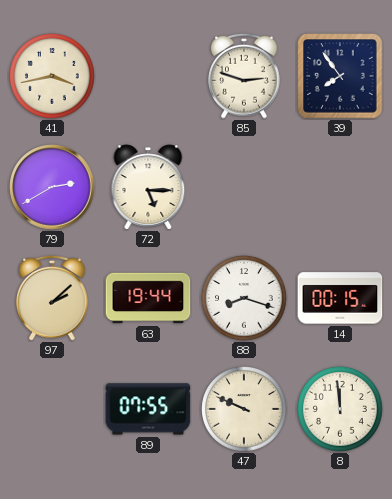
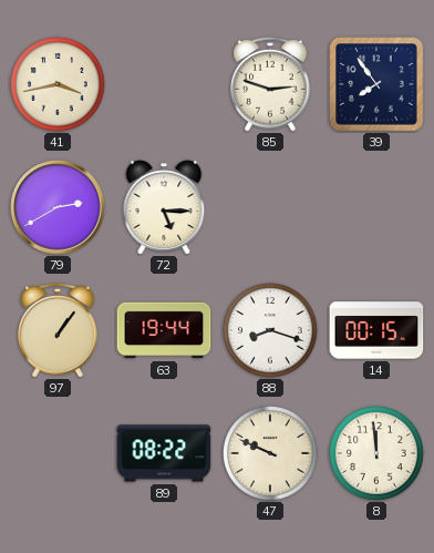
97: 2:08 -> 1:06
89: 07:55 -> 08:22
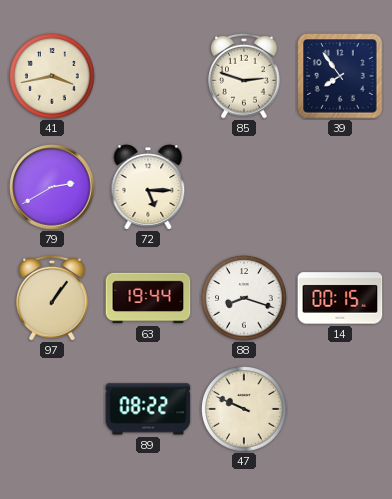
8: 11:59 -> none
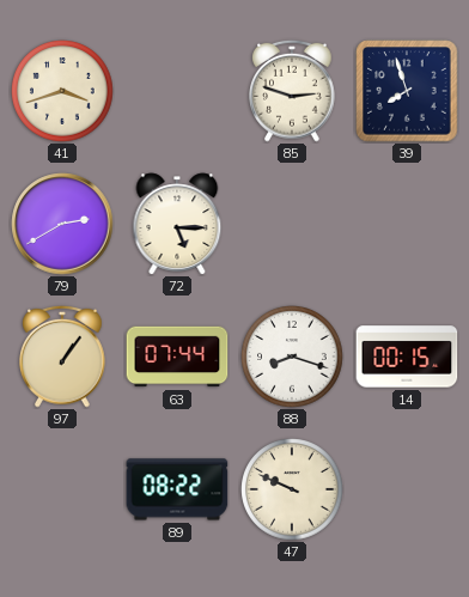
41: 3:43 -> 3:42
39: 7:54 -> 7:57
63: 19:44 -> 07:44
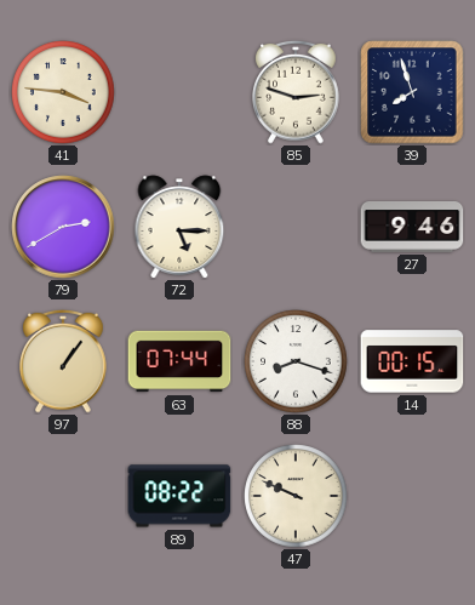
41: 3:42 -> 3:46
27: none -> 9:46
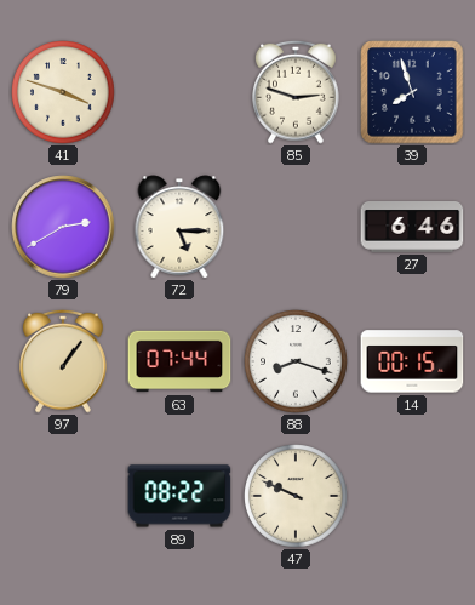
41: 3:46 -> 3:48
27: 9:46 -> 6:46
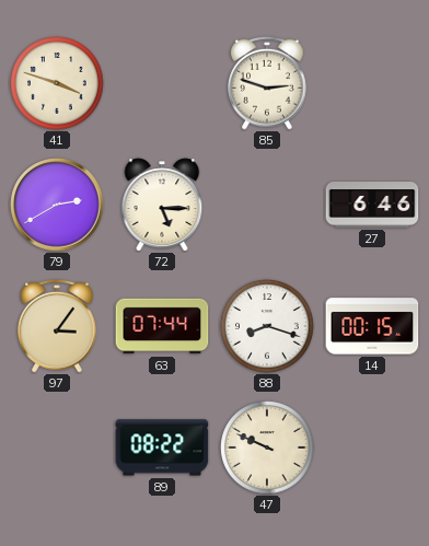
39: 7:57 -> none
97: 1:06 -> 3:06
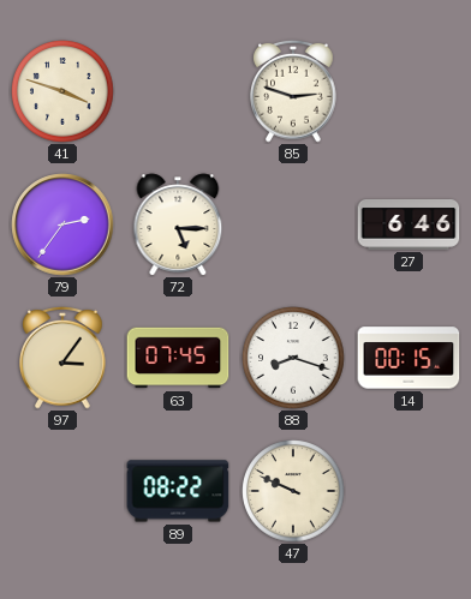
79: 2:40 -> 2:36
63: 07:44 -> 07:45
